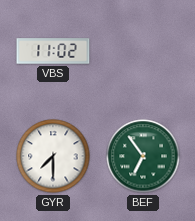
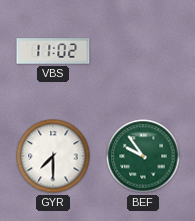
BEF: 6:54 -> 9:54
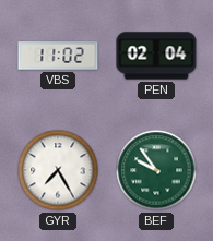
PEN: none -> 02:04
GYR: 7:30 -> 7:25
